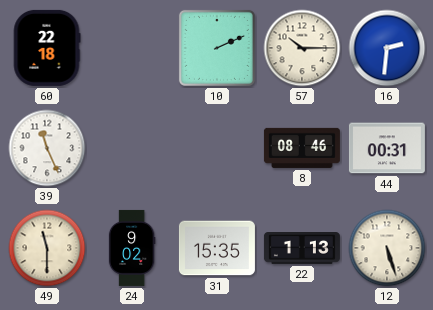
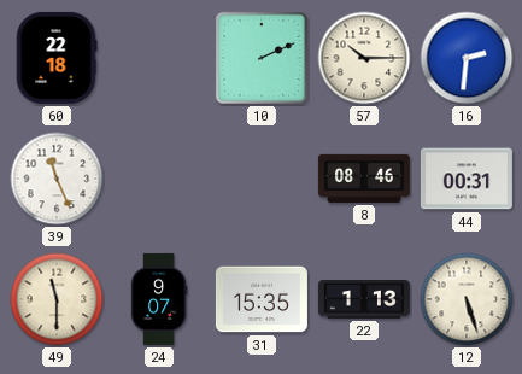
24: 9:02 -> 9:07
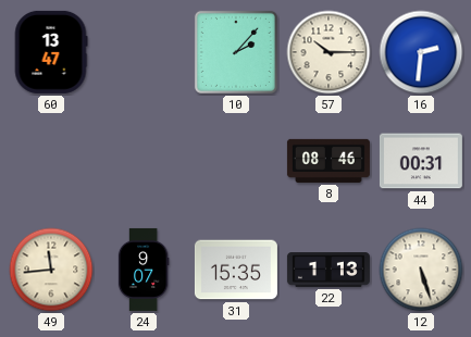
60: 22:18 -> 13:47
10: 2:11 -> 2:07
39: 11:26 -> none
49: 11:30 -> 11:44
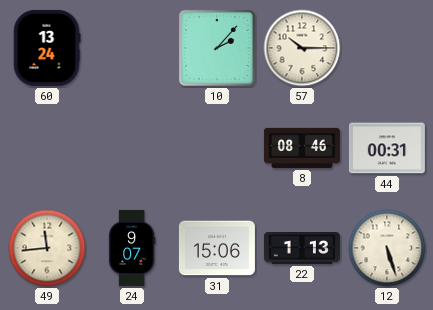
60: 13:47 -> 13:24
16: 2:31 -> none
31: 15:35 -> 15:06
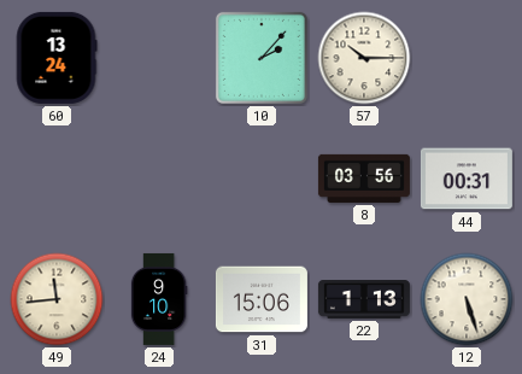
8: 08:46 -> 03:56
24: 9:07 -> 9:10
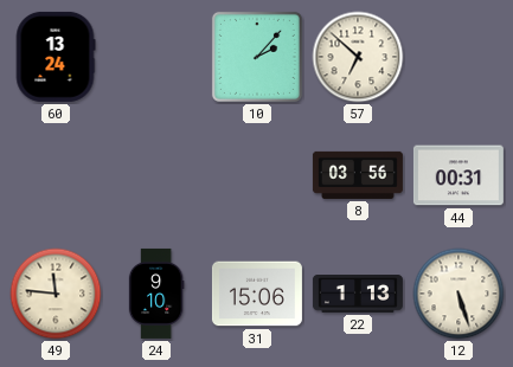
57: 10:15 -> 6:52
49: 11:44 -> 11:46
